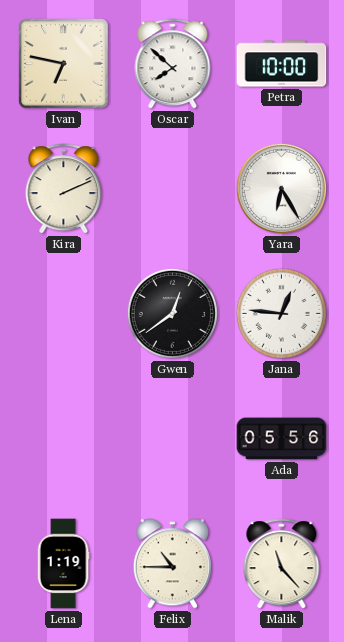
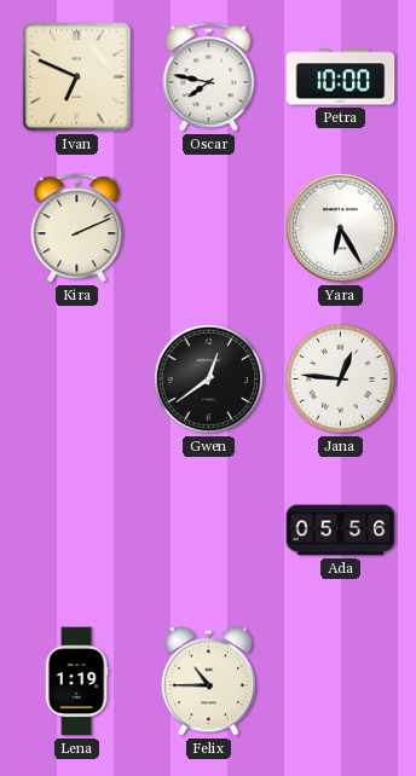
Ivan: 6:47 -> 6:49
Oscar: 7:52 -> 7:47
Malik: 11:23 -> none
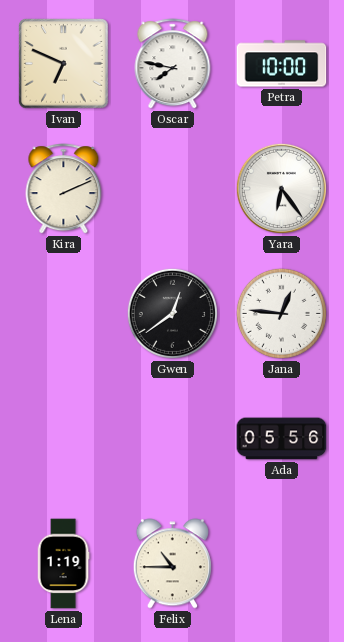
Yara: 6:25 -> 6:24
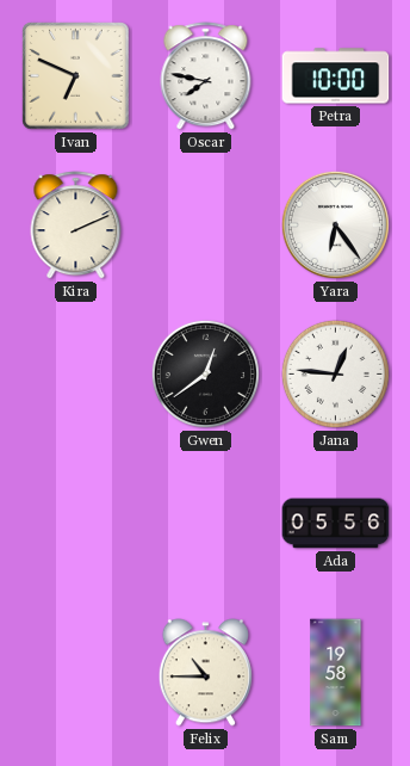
Lena: 1:19 -> none
Sam: none -> 19:58
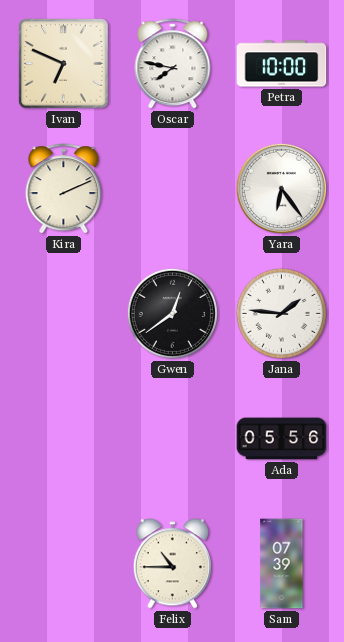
Jana: 12:46 -> 1:46
Sam: 19:58 -> 07:39
